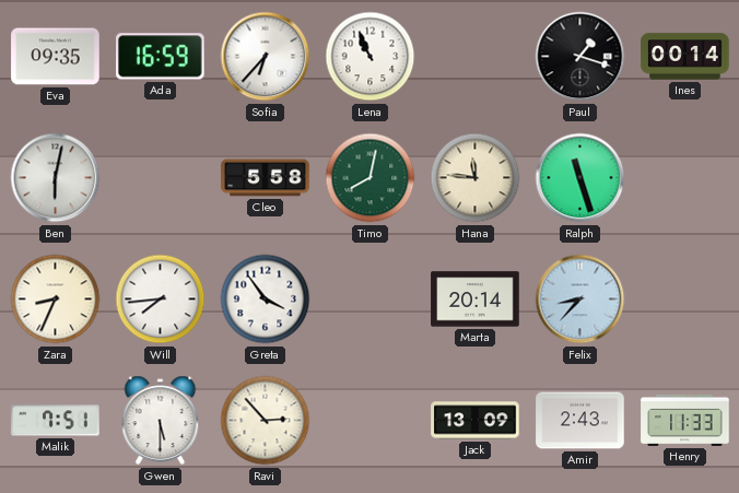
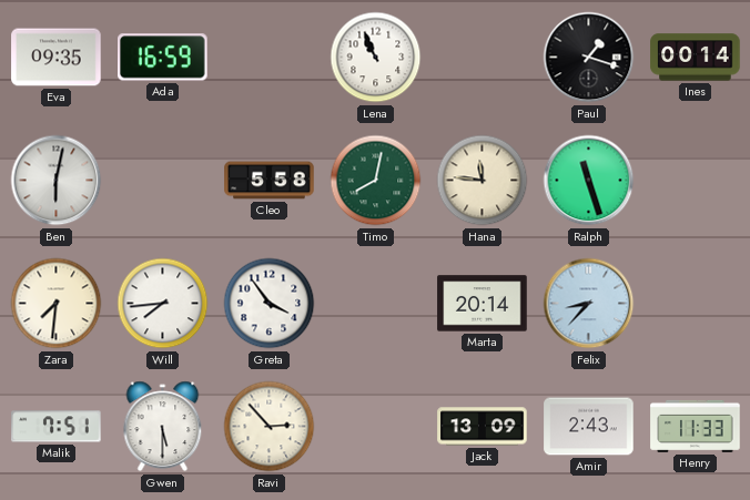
Sofia: 6:37 -> none
Zara: 8:34 -> 7:31
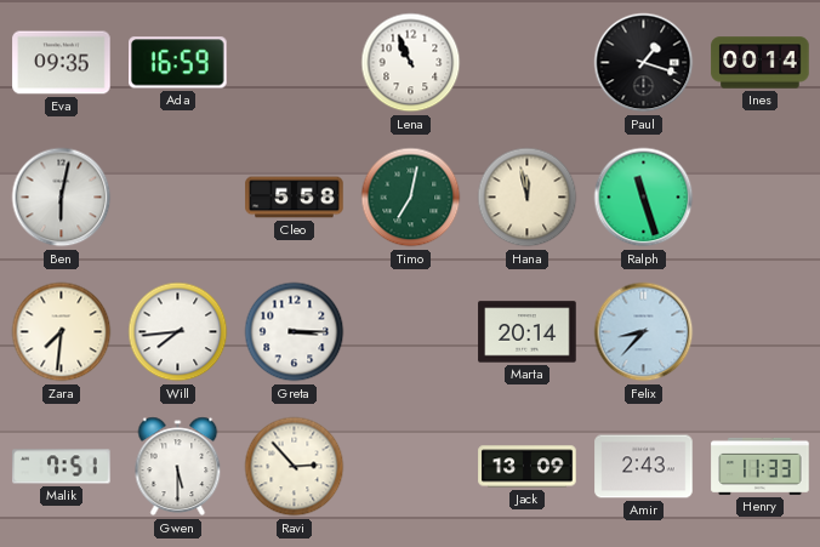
Timo: 8:02 -> 7:02
Hana: 11:46 -> 11:58
Greta: 3:54 -> 3:15
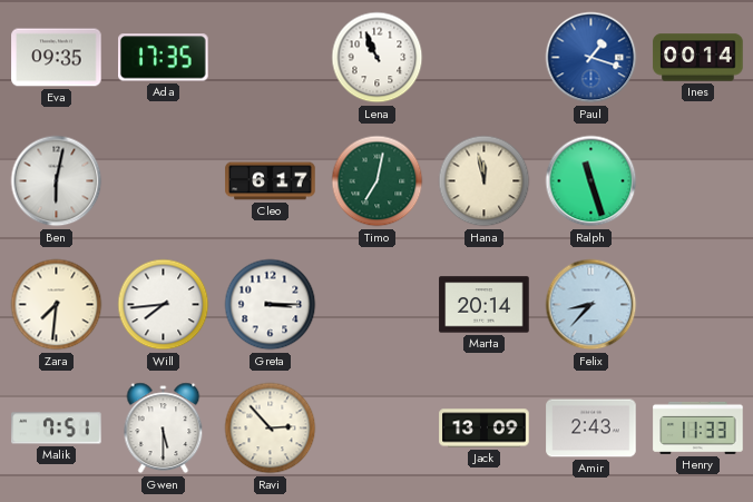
Ada: 16:59 -> 17:35
Paul dial: black -> blue
Cleo: 5:58 -> 6:17
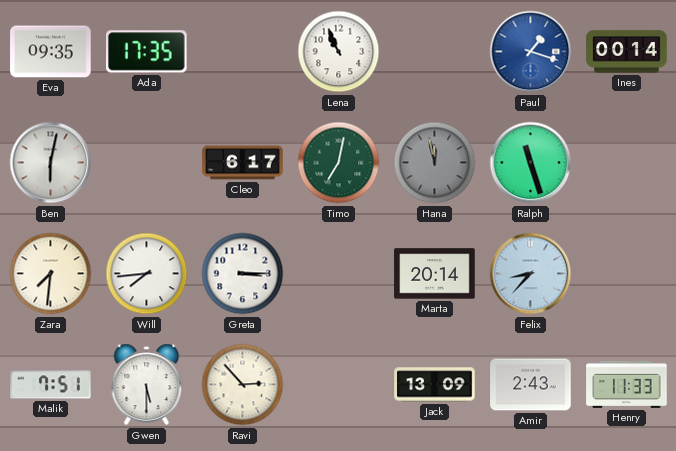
Hana dial: cream -> grey
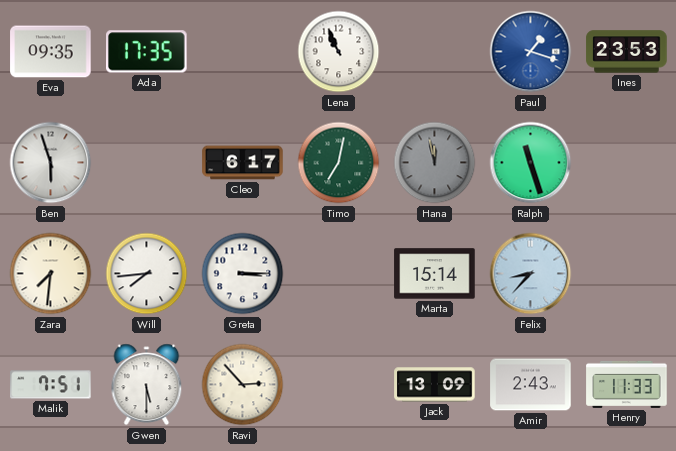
Ines: 00:14 -> 23:53
Ben: 6:02 -> 5:57
Marta: 20:14 -> 15:14
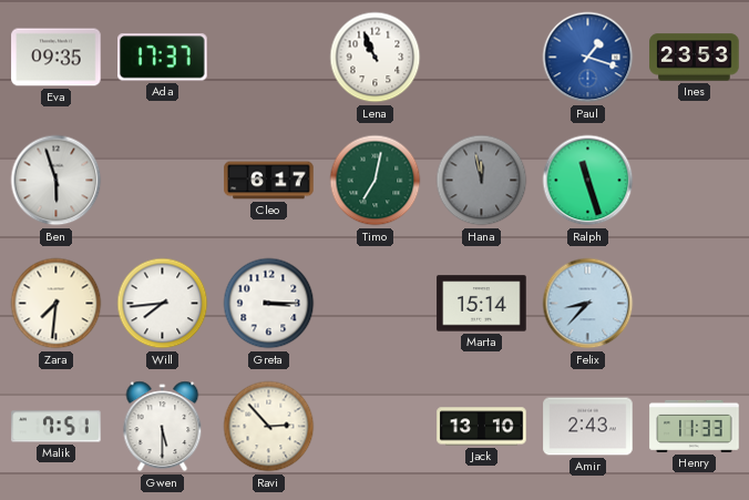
Ada: 17:35 -> 17:37
Jack: 13:09 -> 13:10
